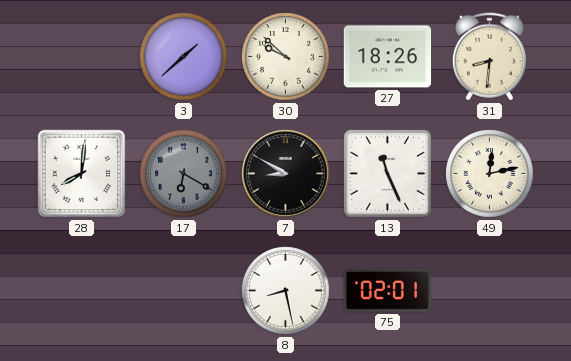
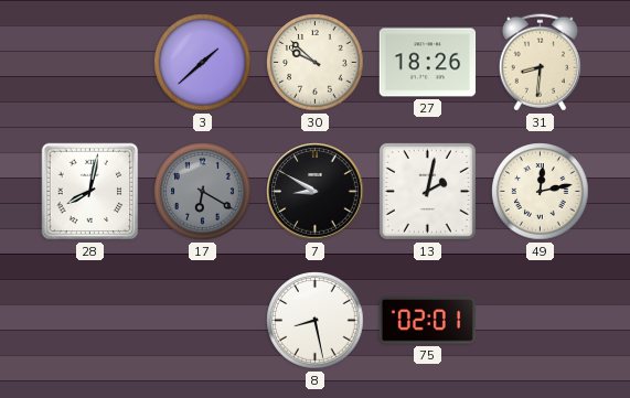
28: 8:01 -> 8:02
13: 11:26 -> 2:02
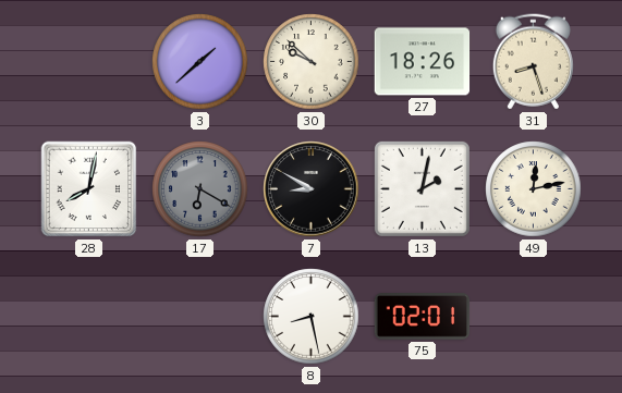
31: 8:31 -> 8:27
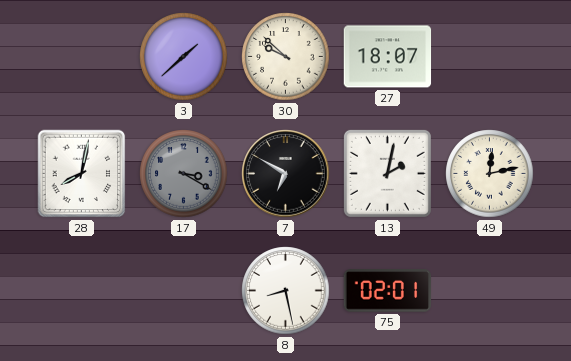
27: 18:26 -> 18:07
31: 8:27 -> none
17: 6:20 -> 3:20
7: 8:50 -> 6:50
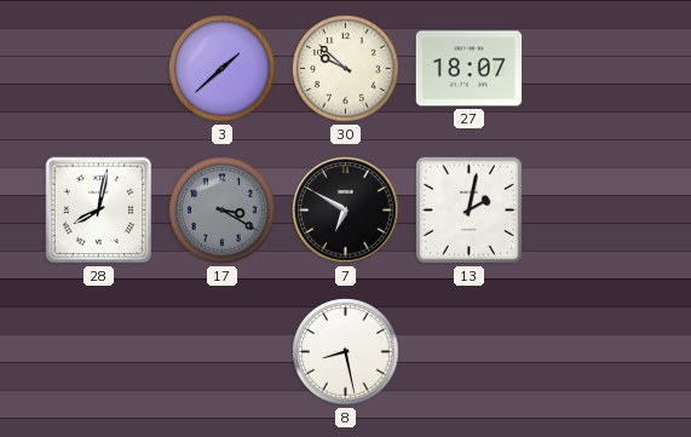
49: 12:13 -> none
75: 02:01 -> none
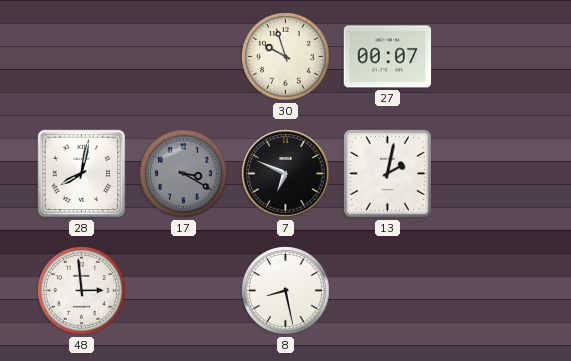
3: 1:38 -> none
30: 9:52 -> 9:57
27: 18:07 -> 00:07
7: 6:50 -> 6:49
48: none -> 2:59
